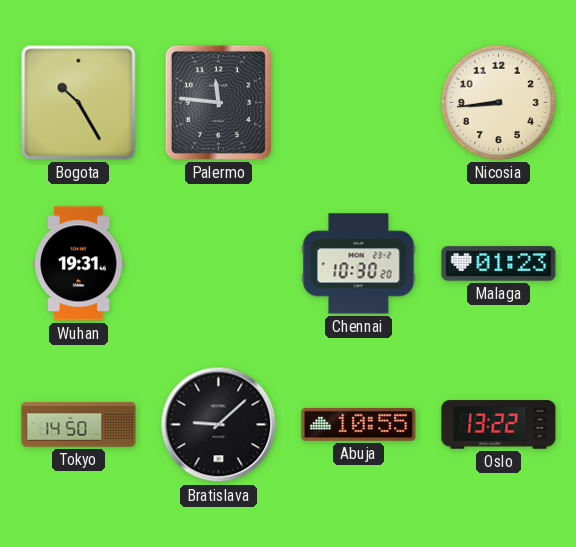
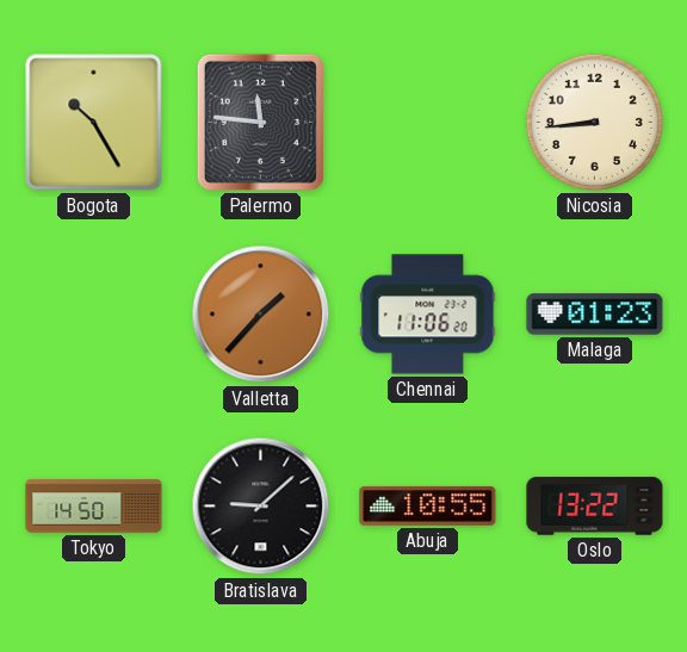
Wuhan: 19:31 -> none
Valletta: none -> 1:37
Chennai: 10:30 -> 11:06
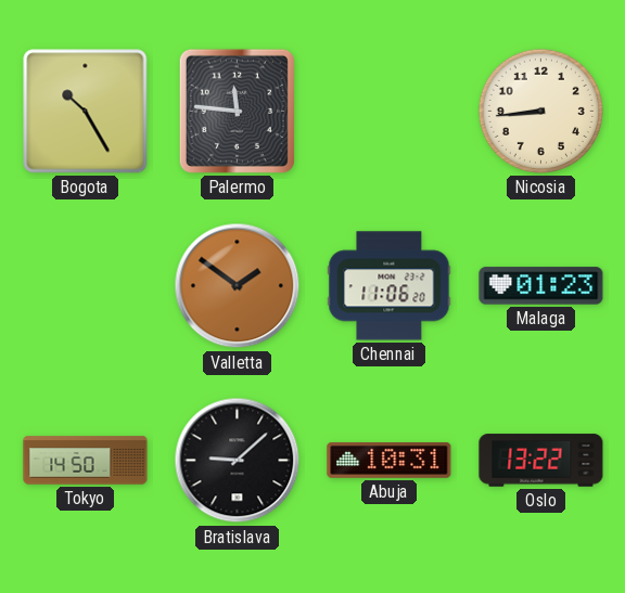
Valletta: 1:37 -> 1:51
Abuja: 10:55 -> 10:31
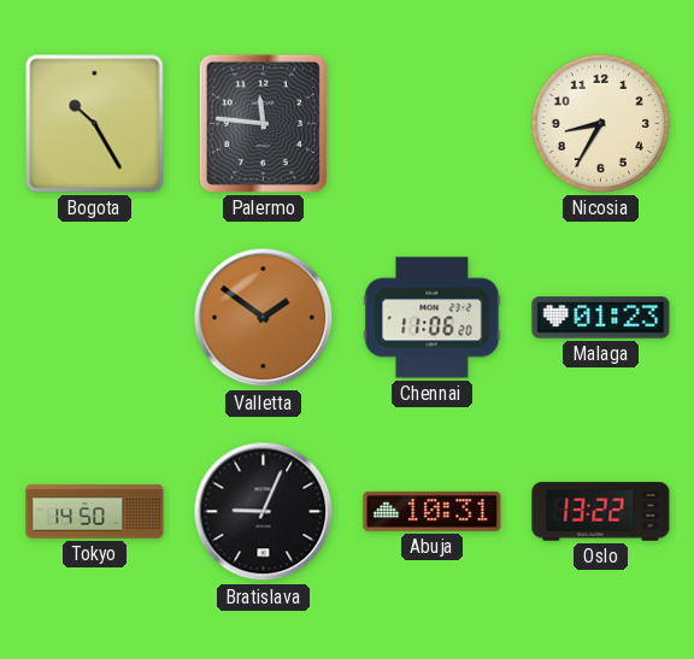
Nicosia: 8:44 -> 8:35
Bratislava: 9:08 -> 9:04
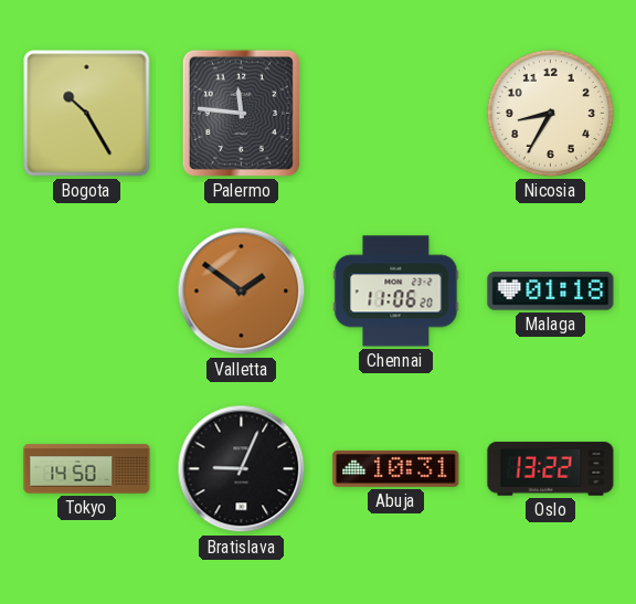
Malaga: 01:23 -> 01:18
